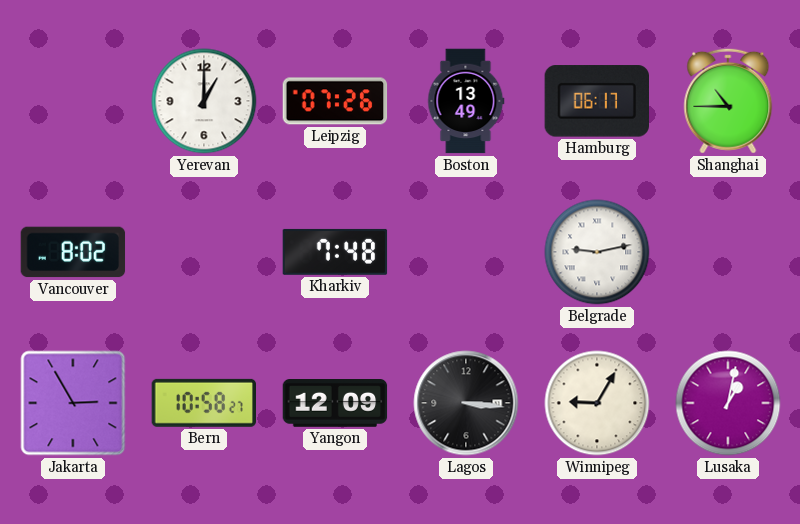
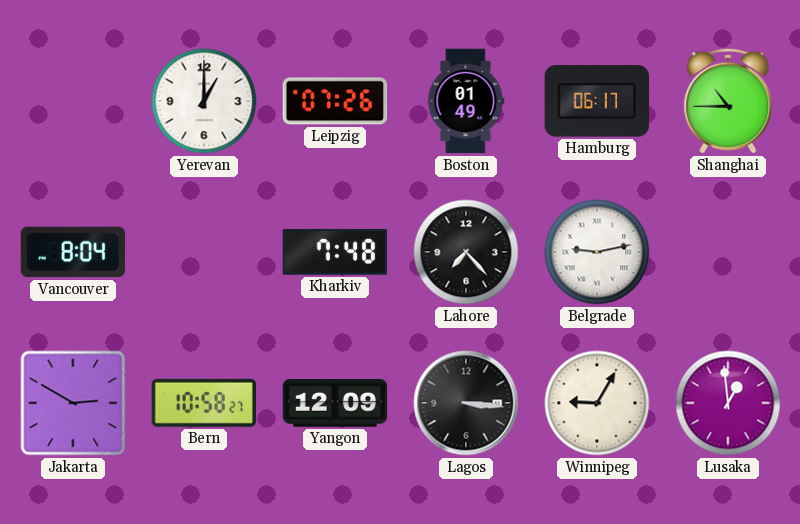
Boston: 13:49 -> 01:49
Vancouver: 8:02 -> 8:04
Lahore: none -> 7:23
Jakarta: 2:55 -> 2:50
Lusaka: 1:02 -> 12:59
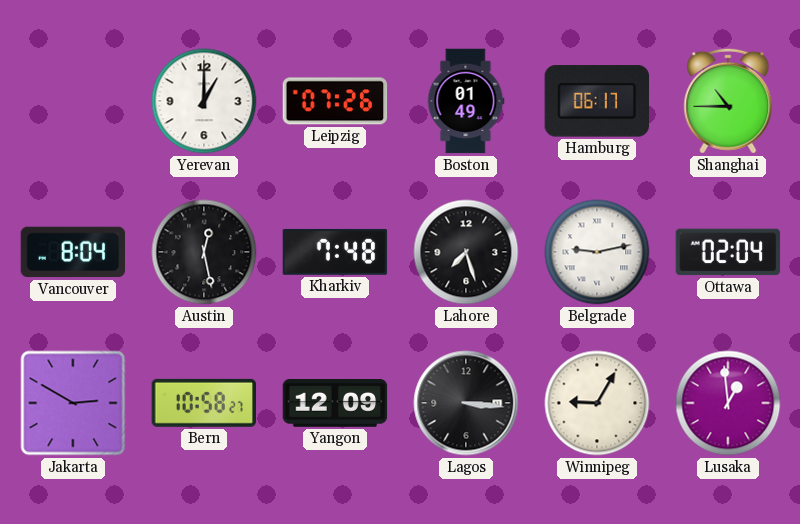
Austin: none -> 12:28
Lahore: 7:23 -> 7:27
Ottawa: none -> 02:04
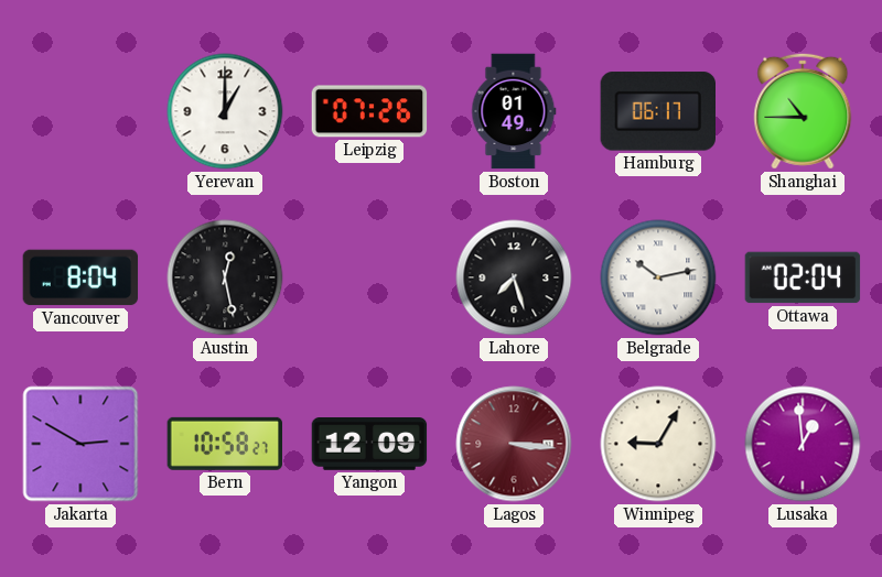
Kharkiv: 7:48 -> none
Belgrade: 9:13 -> 10:13
Lagos dial: black -> burgundy
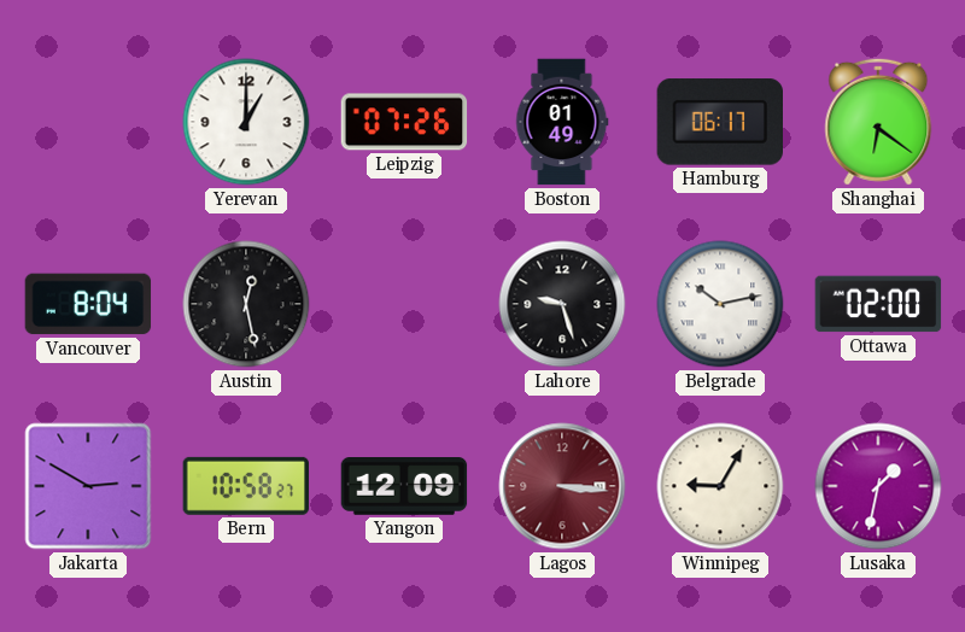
Shanghai: 10:45 -> 6:21
Lahore: 7:27 -> 9:27
Ottawa: 02:04 -> 02:00
Lusaka: 12:59 -> 1:32
